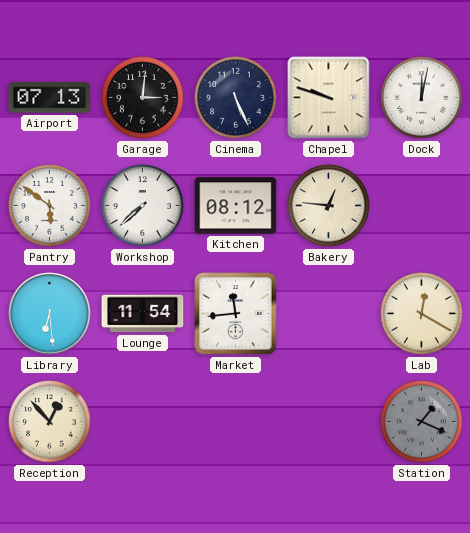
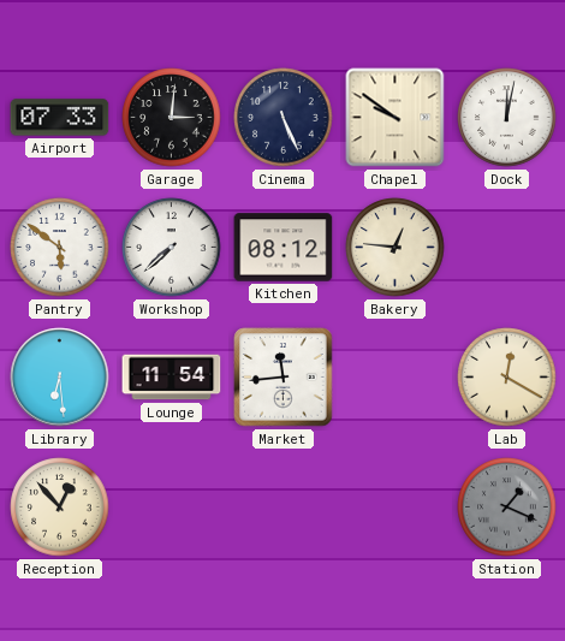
Airport: 07:13 -> 07:33
Chapel: 9:48 -> 9:51
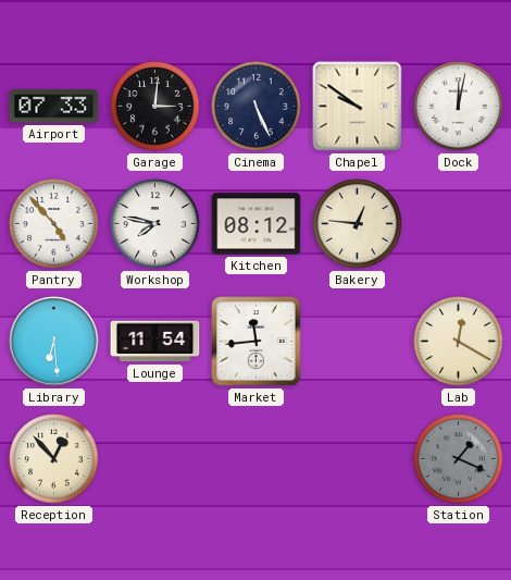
Pantry: 5:51 -> 4:53
Workshop: 7:38 -> 7:47
